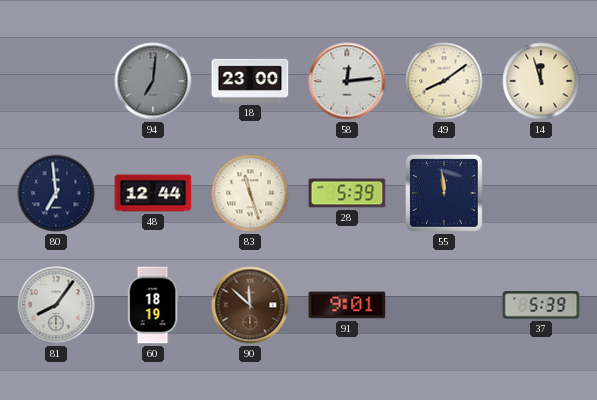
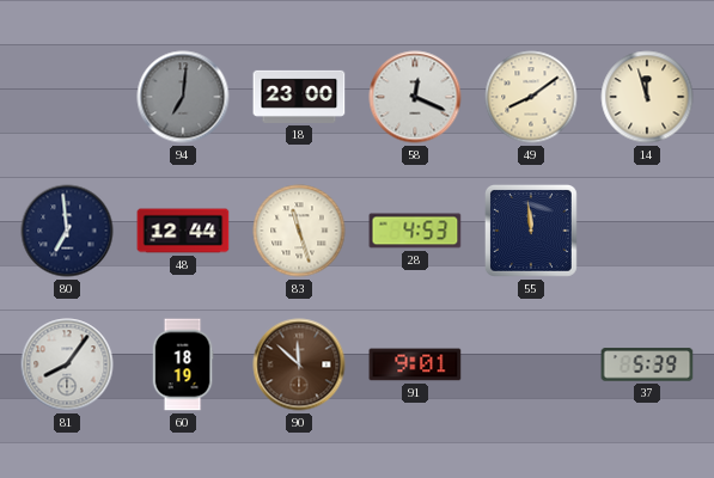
58: 12:14 -> 12:19
28: 5:39 -> 4:53
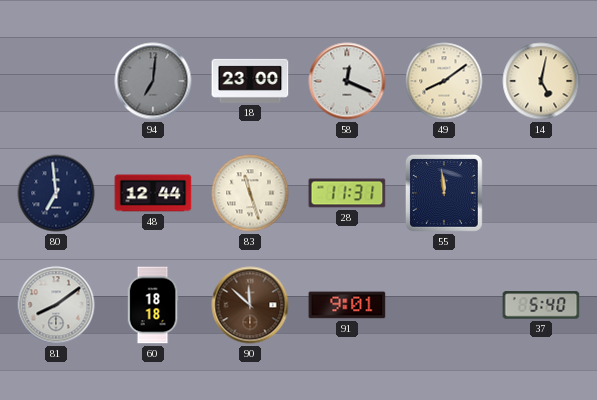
14: 11:57 -> 5:02
28: 4:53 -> 11:31
81: 8:06 -> 8:09
60: 18:19 -> 18:18
37: 5:39 -> 5:40
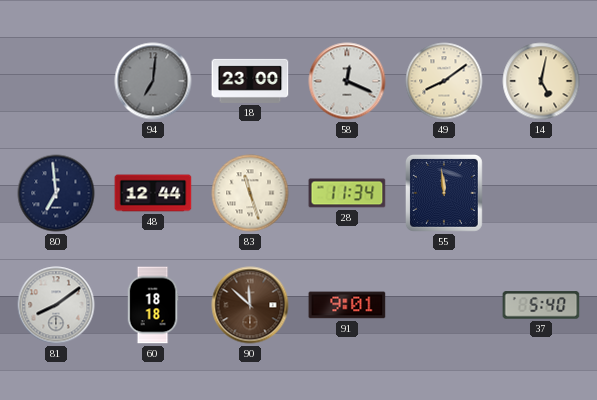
28: 11:31 -> 11:34
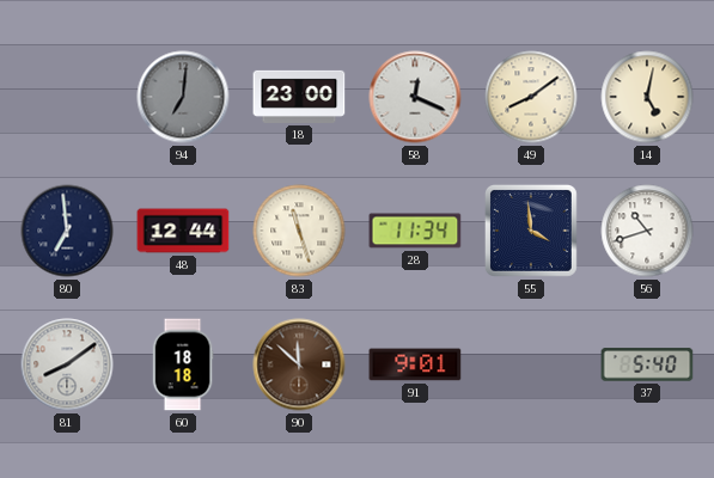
55: 11:59 -> 3:59
56: none -> 10:42
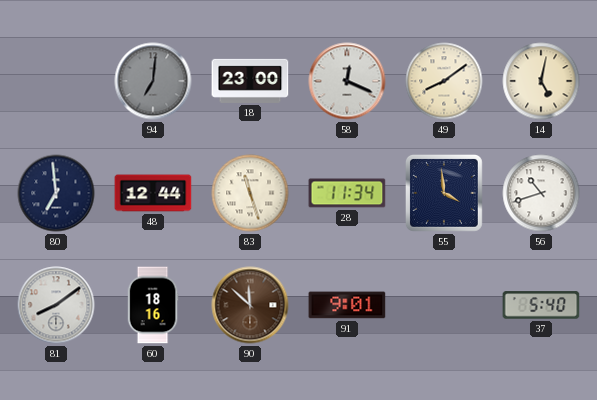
60: 18:18 -> 18:16
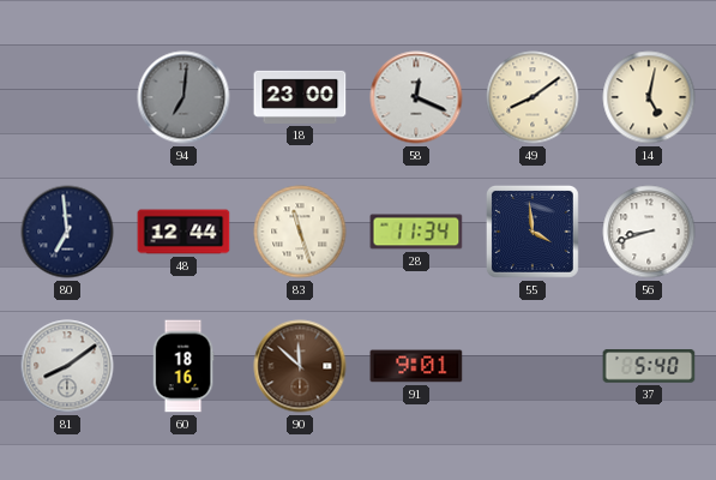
56: 10:42 -> 8:42
